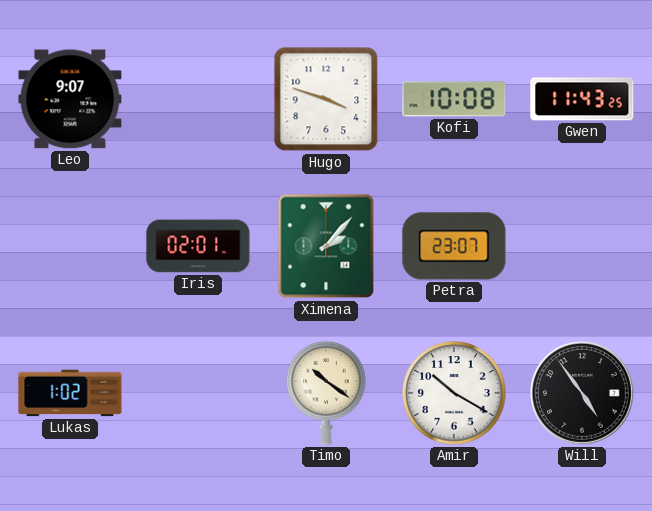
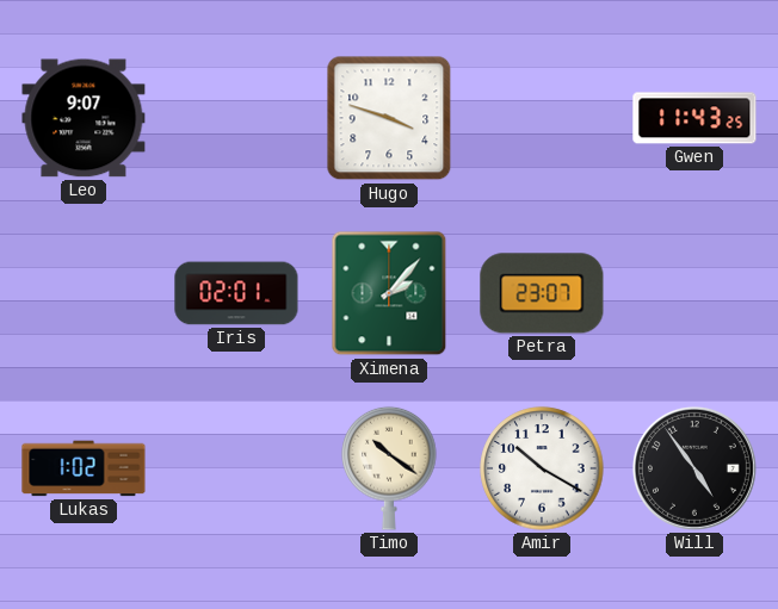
Kofi: 10:08 -> none
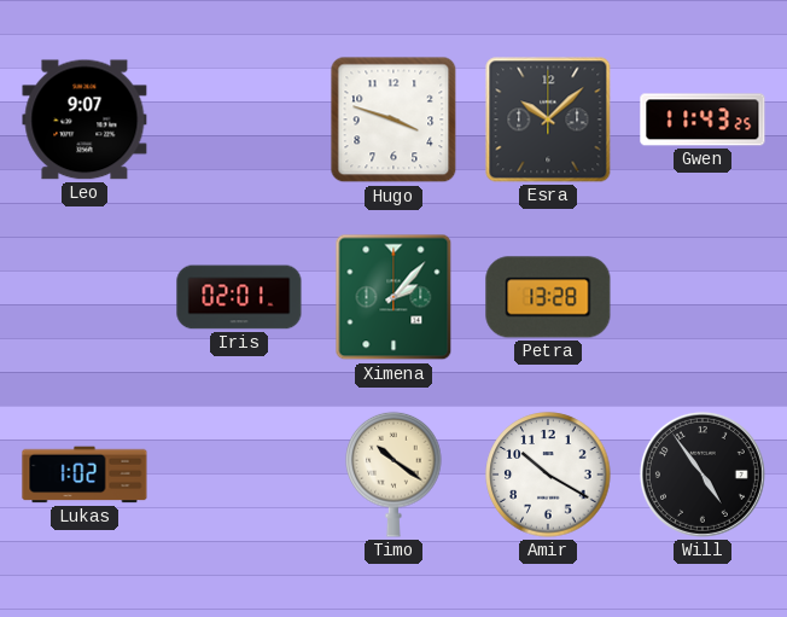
Esra: none -> 10:08
Petra: 23:07 -> 13:28
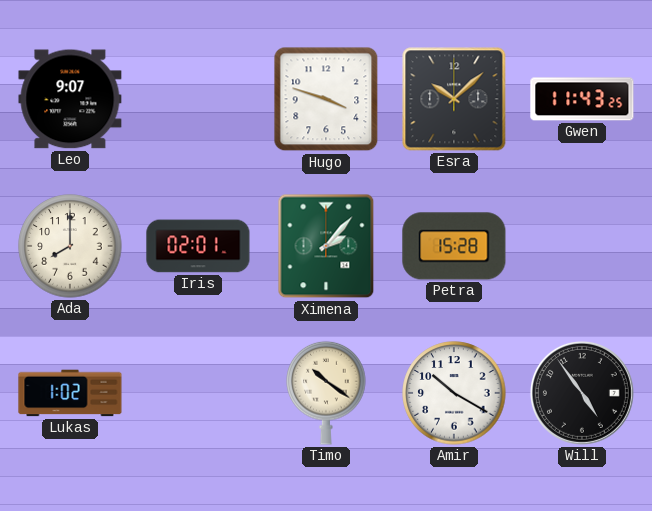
Ada: none -> 8:00
Petra: 13:28 -> 15:28
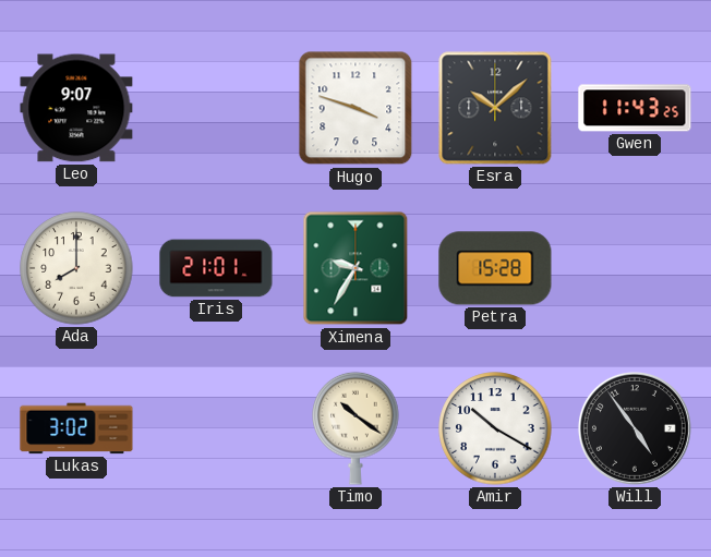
Iris: 02:01 -> 21:01
Ximena: 2:07 -> 9:35
Lukas: 1:02 -> 3:02
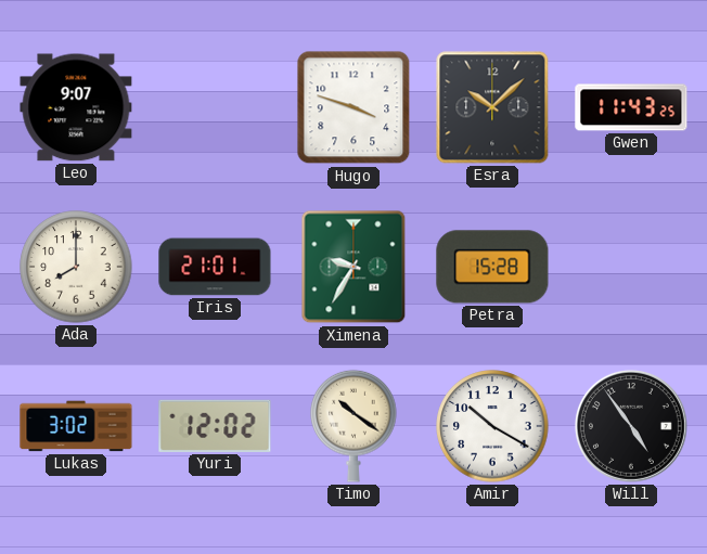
Yuri: none -> 12:02
